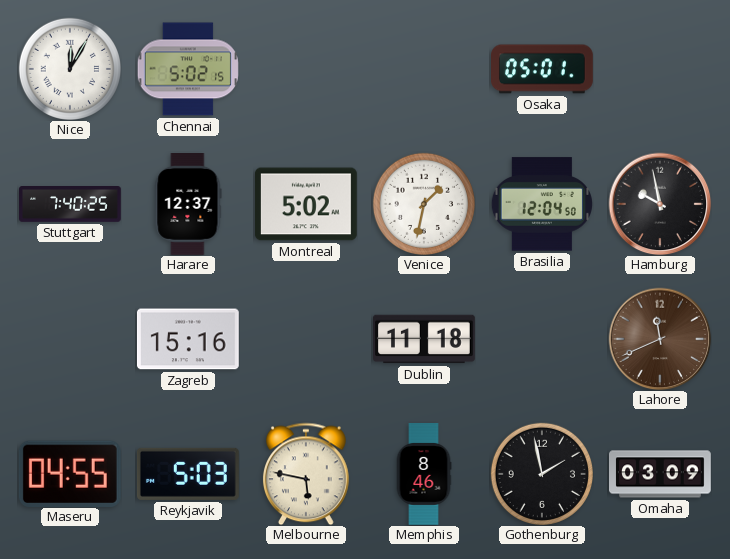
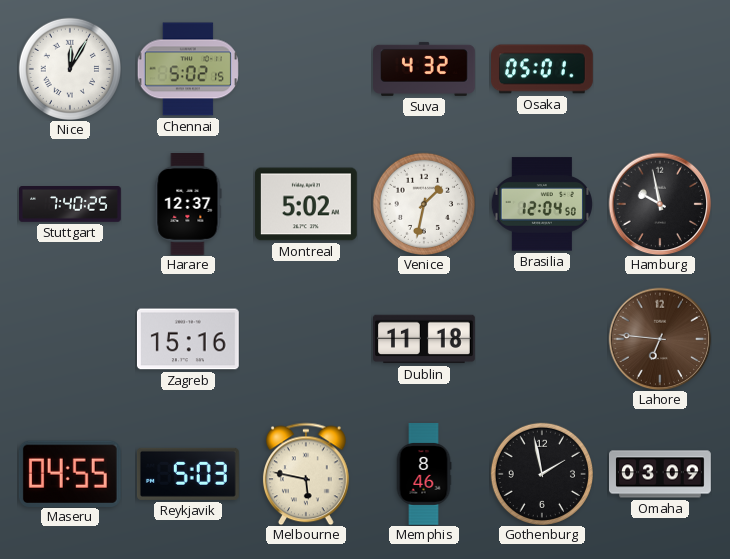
Suva: none -> 4:32
Lahore: 11:41 -> 6:46
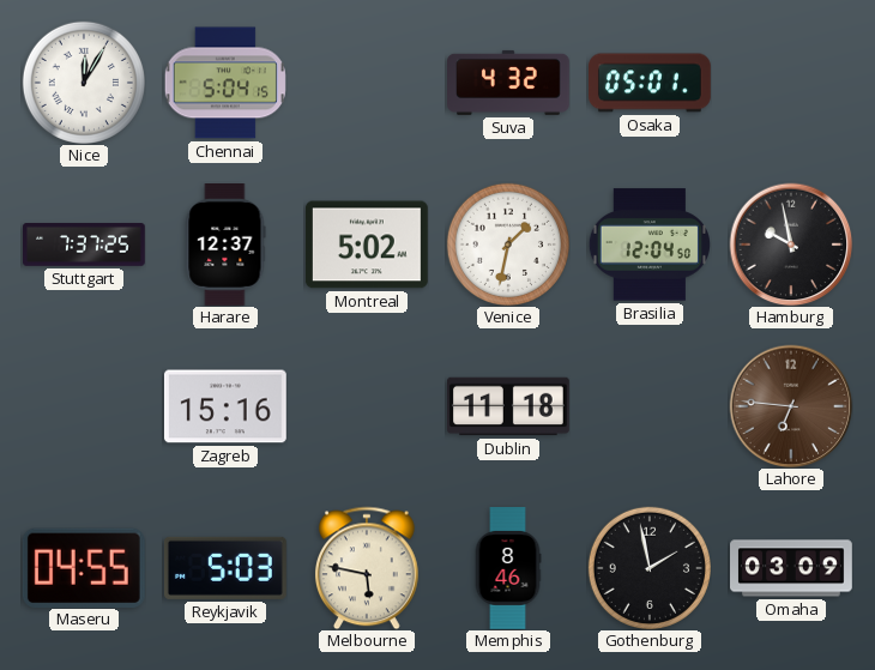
Chennai: 5:02 -> 5:04
Stuttgart: 7:40 -> 7:37
